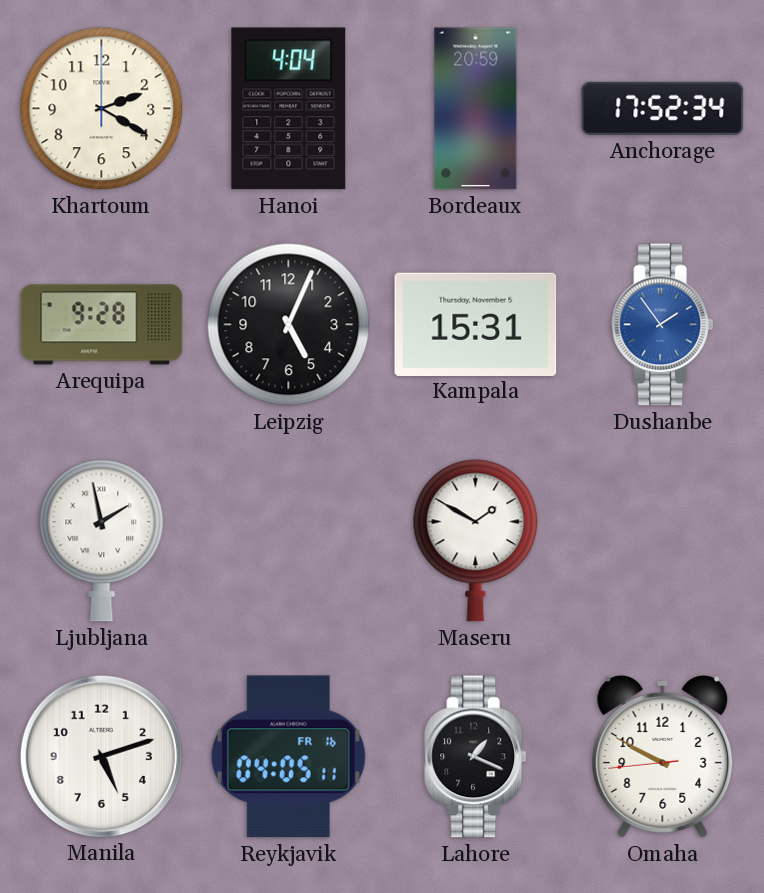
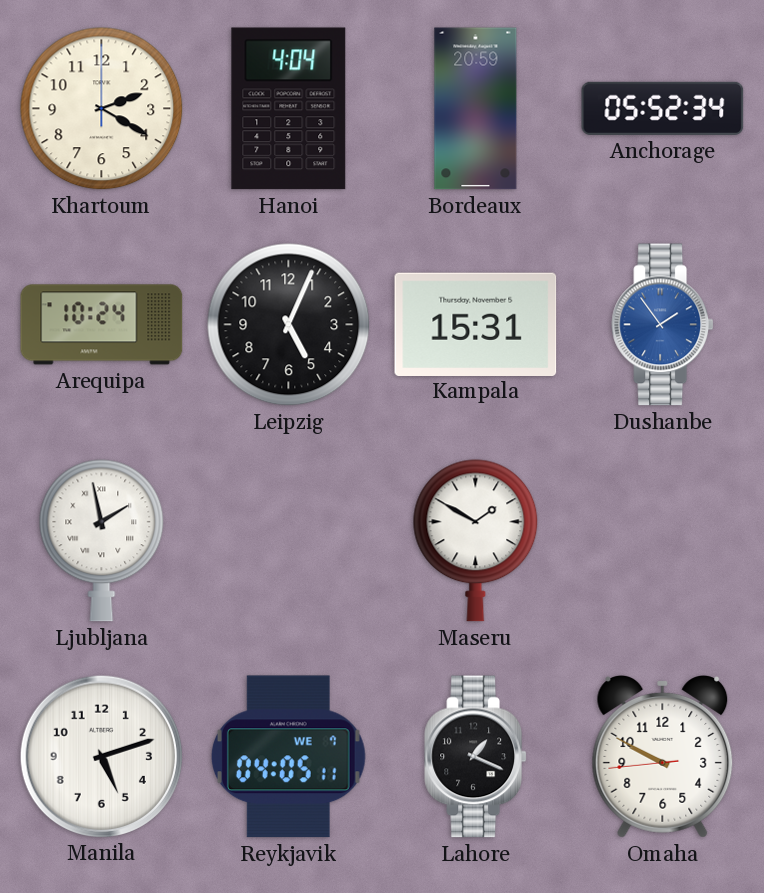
Anchorage: 17:52 -> 05:52
Arequipa: 9:28 -> 10:24
Reykjavik date: FR 16 -> WE 7
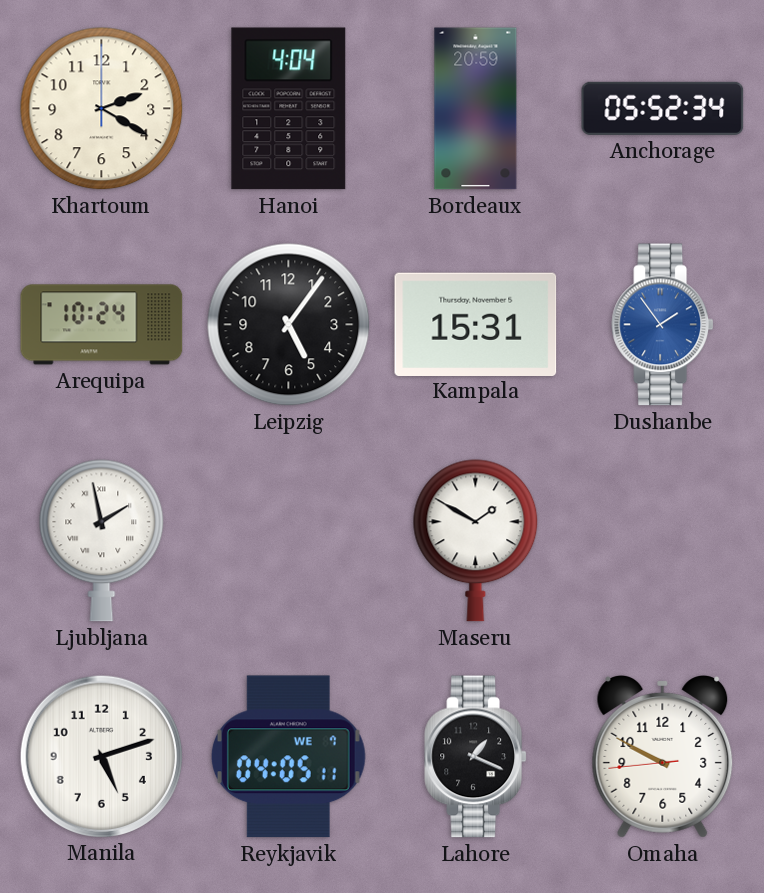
Leipzig: 5:04 -> 5:06
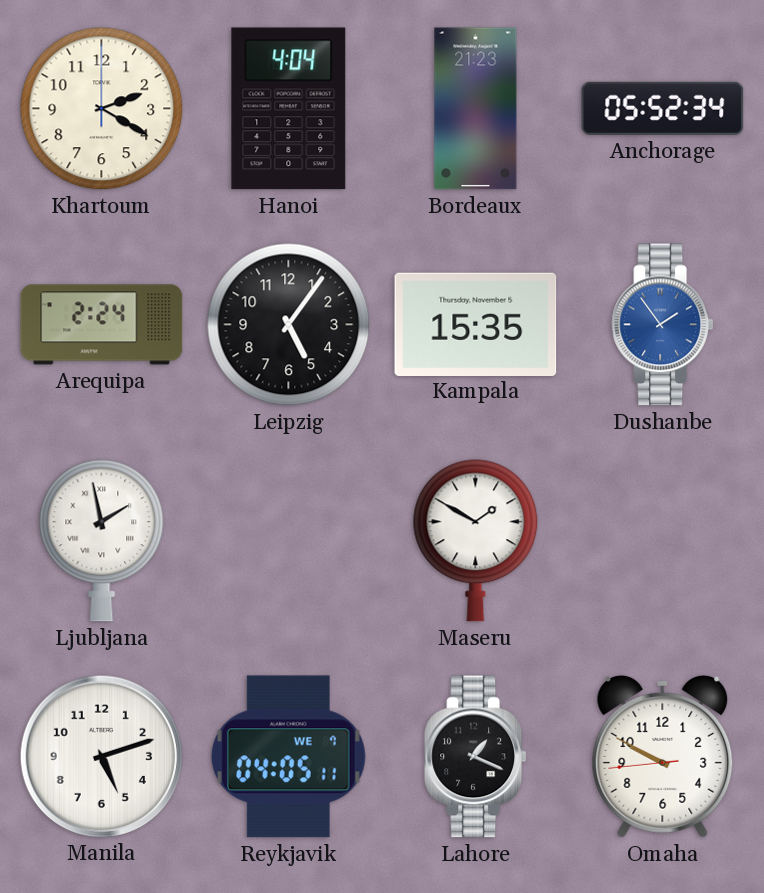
Bordeaux: 20:59 -> 21:23
Arequipa: 10:24 -> 2:24
Kampala: 15:31 -> 15:35
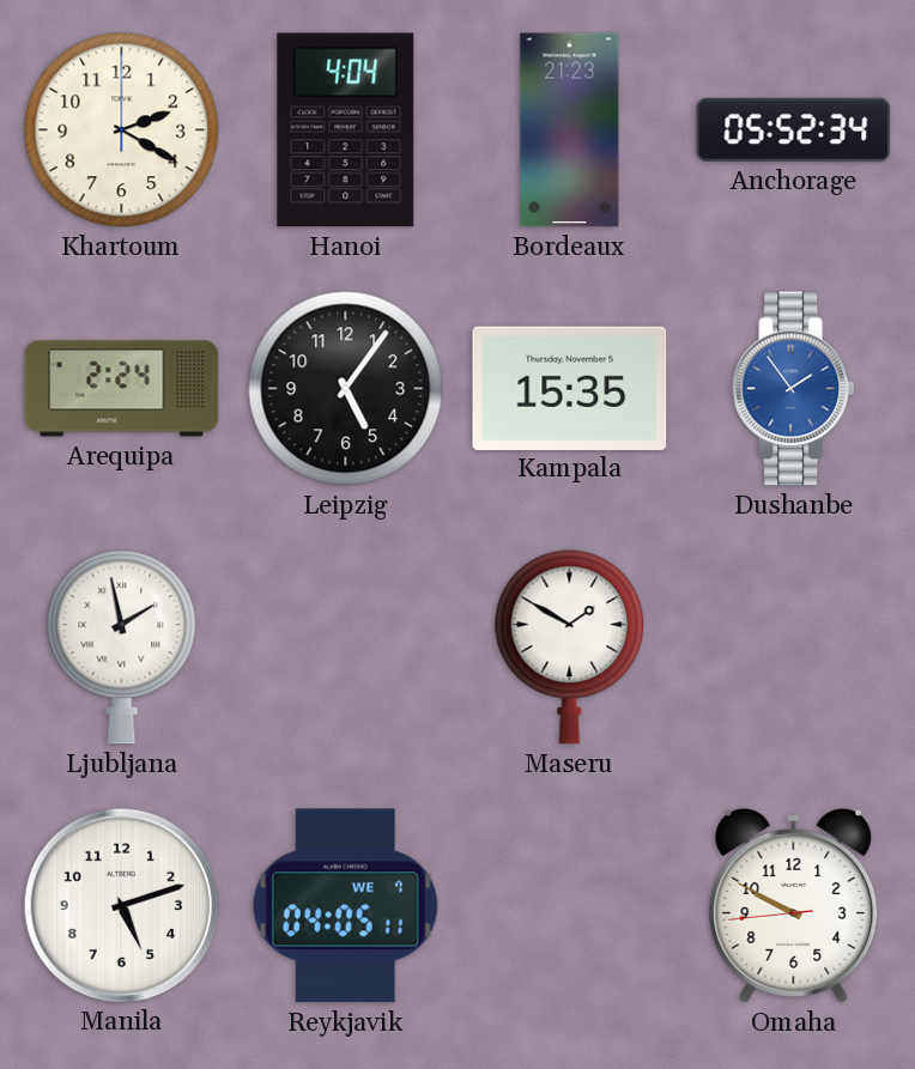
Lahore: 1:19 -> none
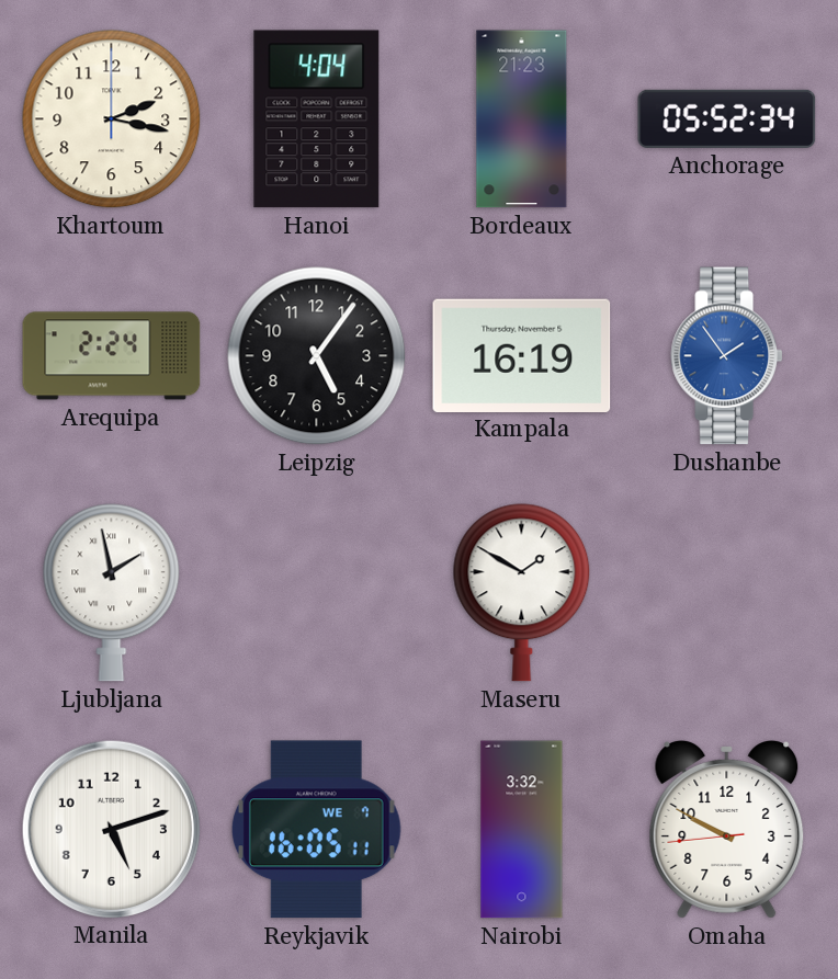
Khartoum: 2:20 -> 2:17
Kampala: 15:35 -> 16:19
Reykjavik: 04:05 -> 16:05
Nairobi: none -> 3:32
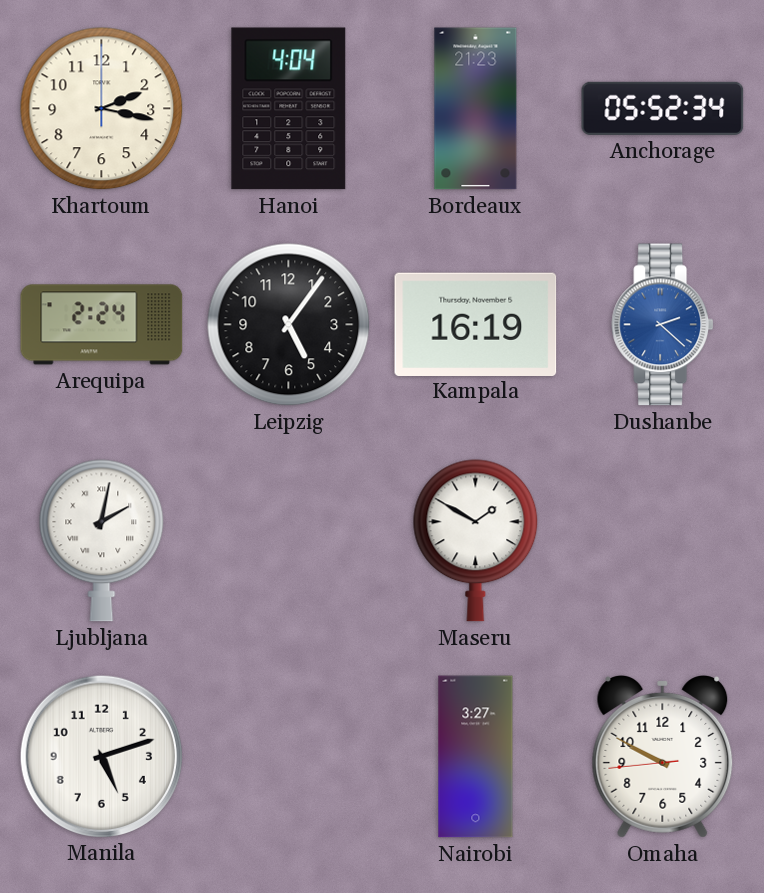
Dushanbe: 1:54 -> 2:22
Ljubljana: 1:58 -> 2:02
Reykjavik: 16:05 -> none
Nairobi: 3:32 -> 3:27
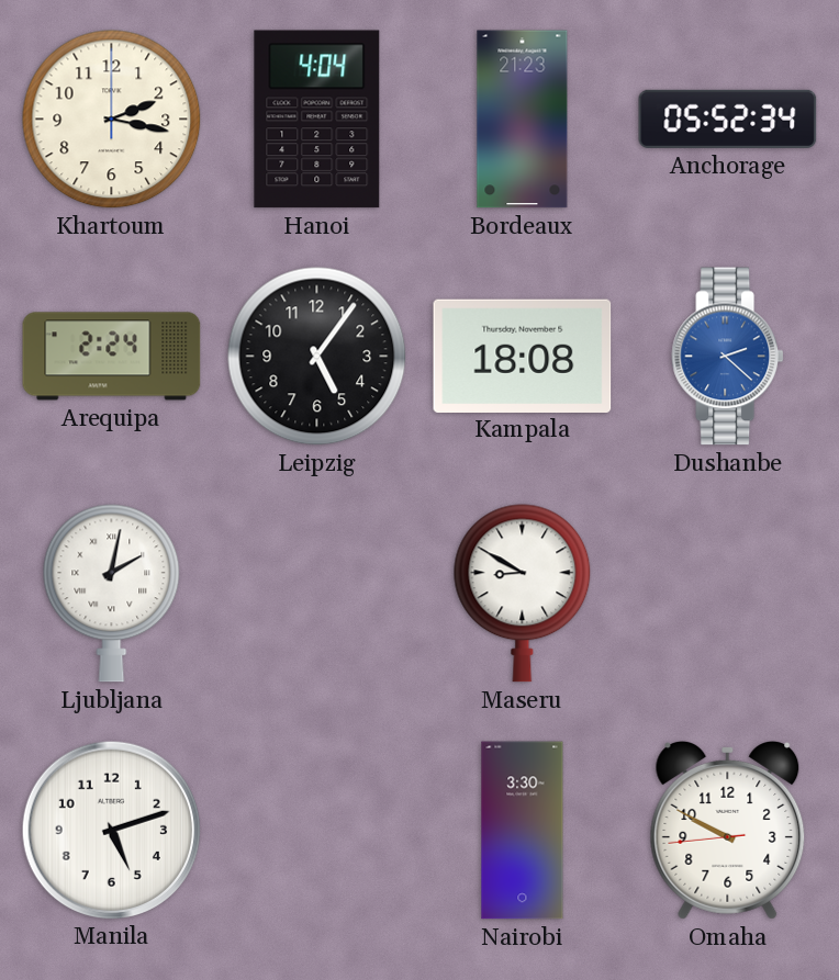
Kampala: 16:19 -> 18:08
Maseru: 1:50 -> 8:50
Nairobi: 3:27 -> 3:30
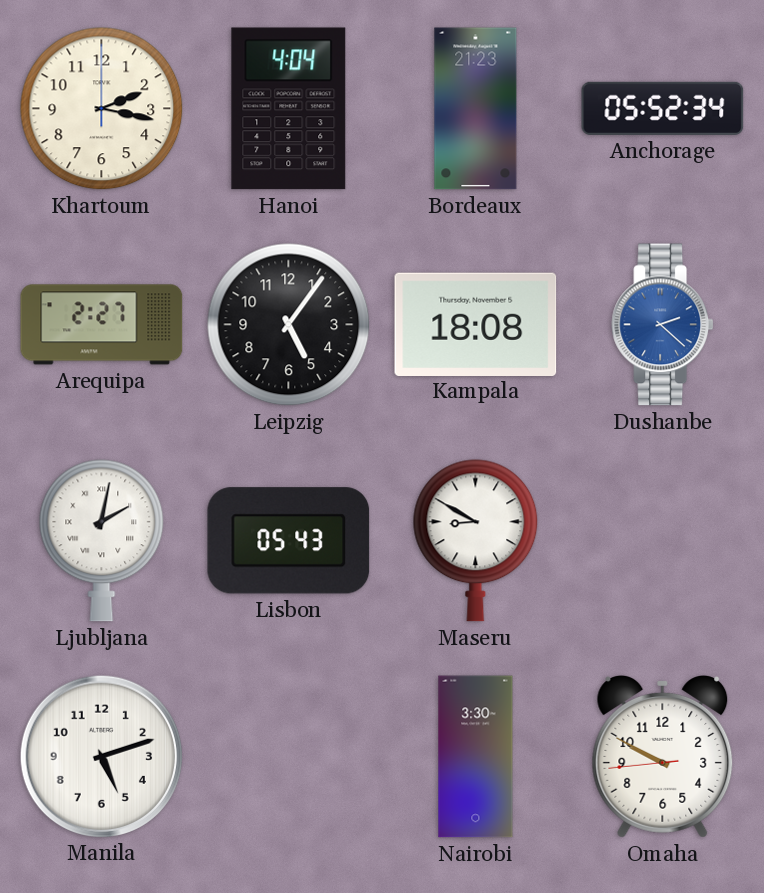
Arequipa: 2:24 -> 2:27
Lisbon: none -> 05:43
